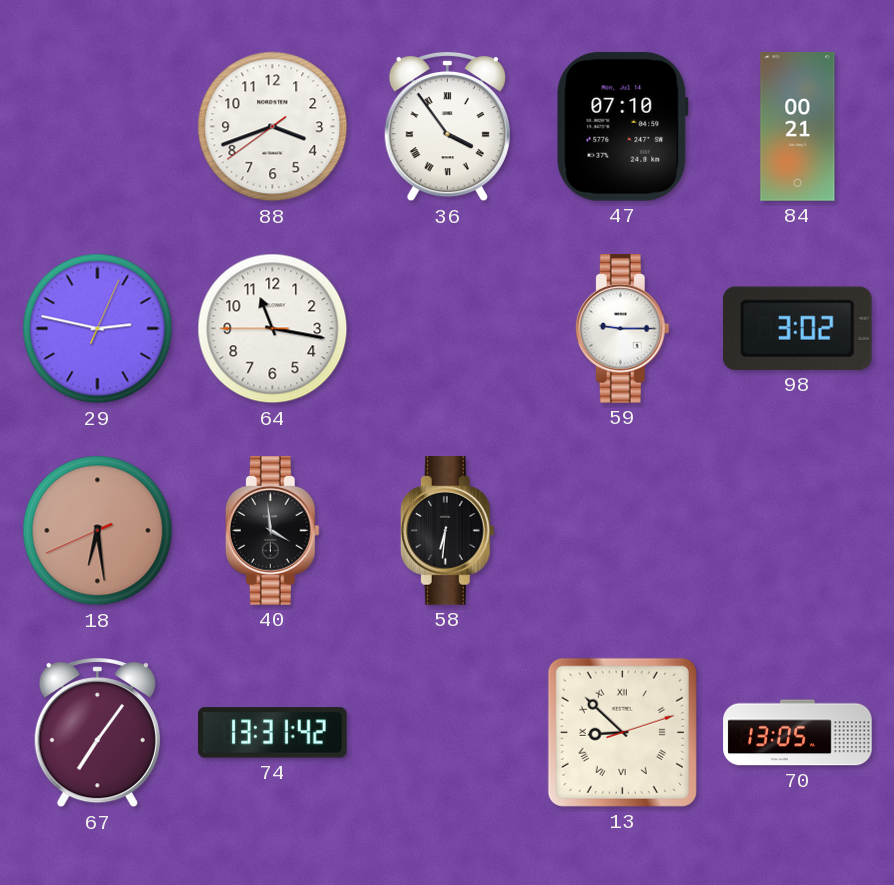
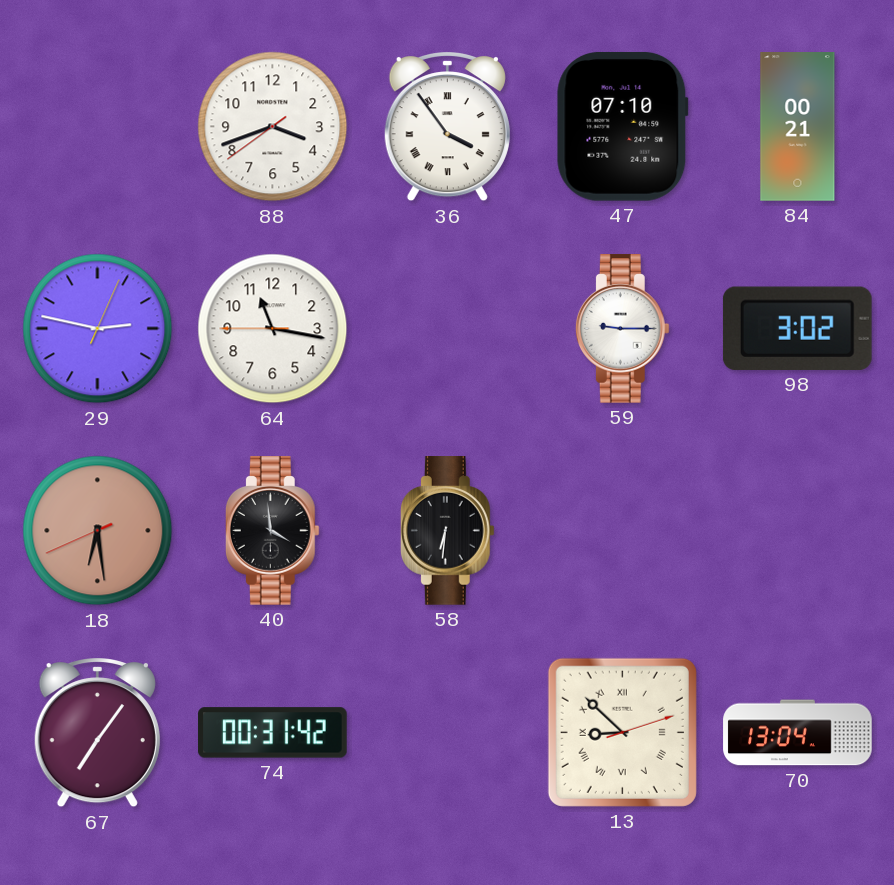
74: 13:31 -> 00:31
70: 13:05 -> 13:04
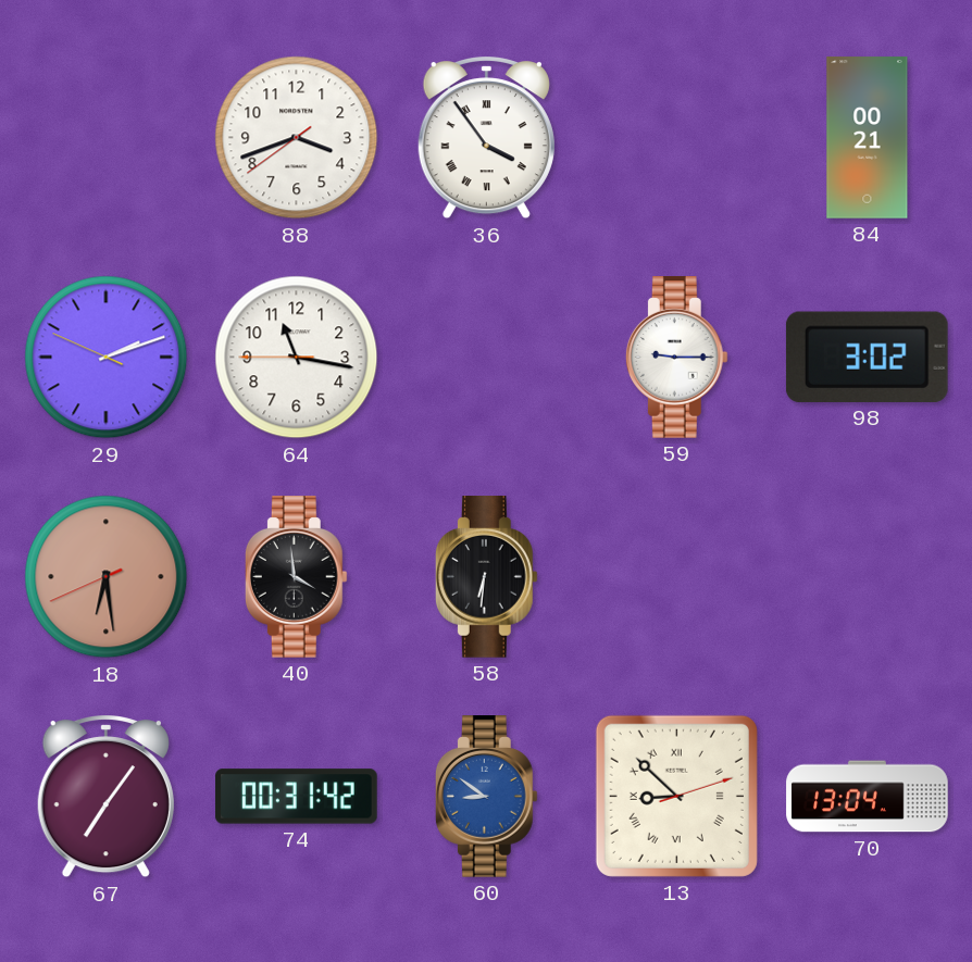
47: 07:10 -> none
29: 2:47 -> 2:11
60: none -> 8:51
